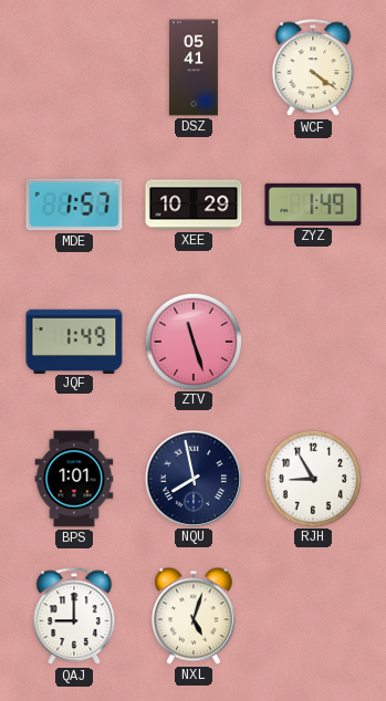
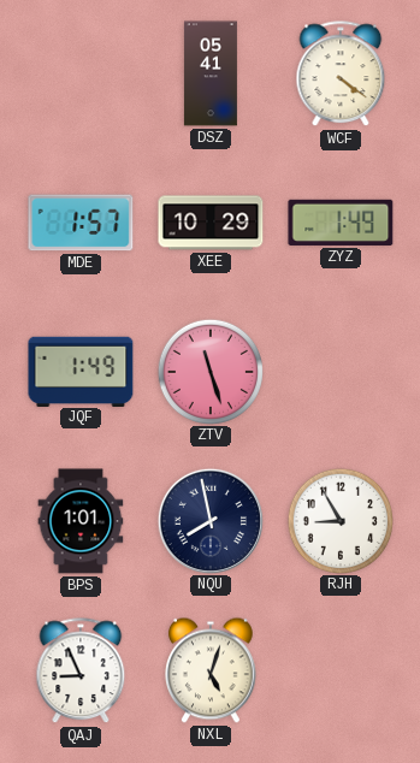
QAJ: 9:00 -> 8:56
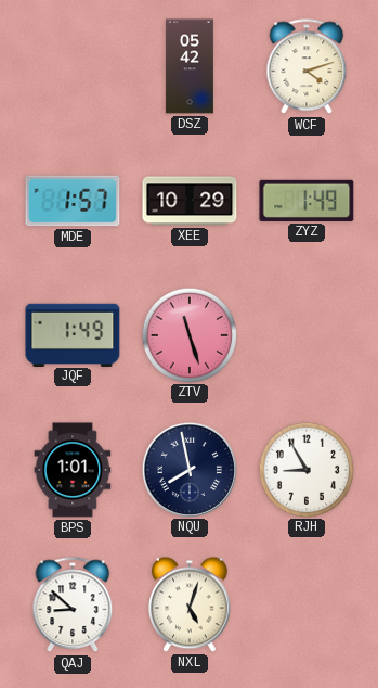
DSZ: 05:41 -> 05:42
WCF: 4:21 -> 4:12
QAJ: 8:56 -> 8:52
